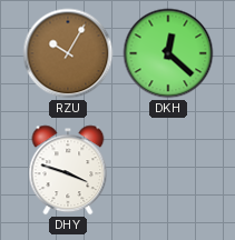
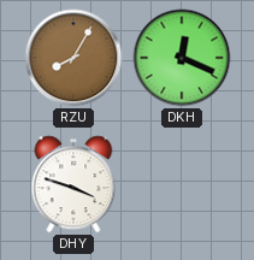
RZU: 10:05 -> 8:05
DKH: 12:22 -> 12:19
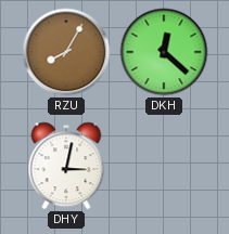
DKH: 12:19 -> 12:22
DHY: 3:48 -> 3:02
